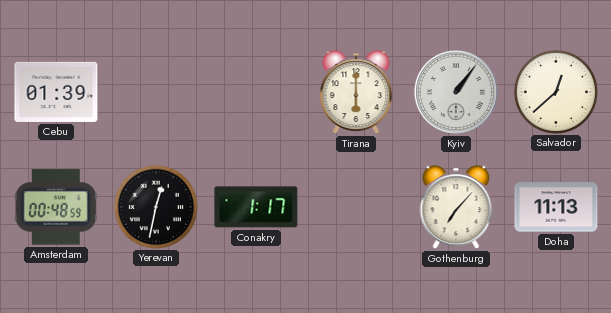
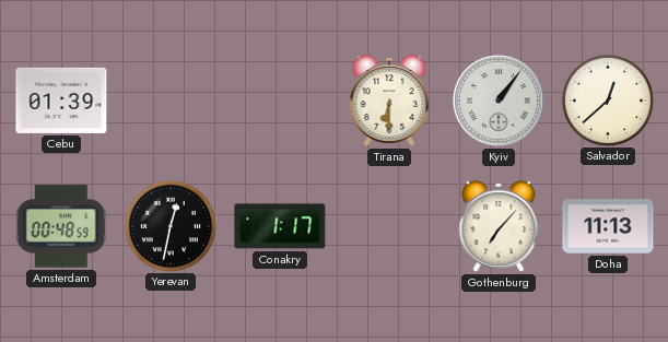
Tirana: 6:00 -> 6:30
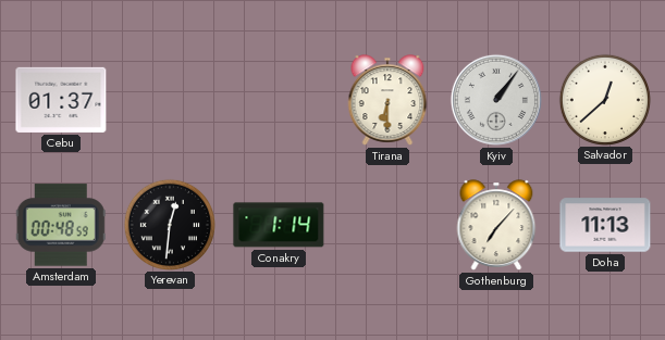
Cebu: 01:39 -> 01:37
Yerevan: 12:32 -> 12:31
Conakry: 1:17 -> 1:14
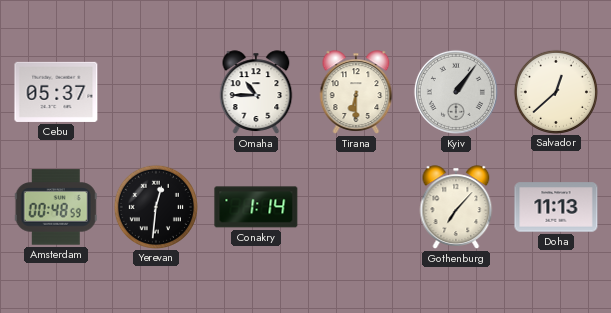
Cebu: 01:37 -> 05:37
Omaha: none -> 10:45
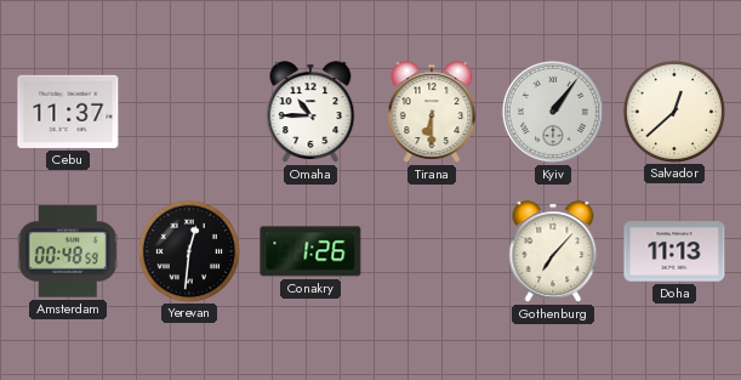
Cebu: 05:37 -> 11:37
Conakry: 1:14 -> 1:26
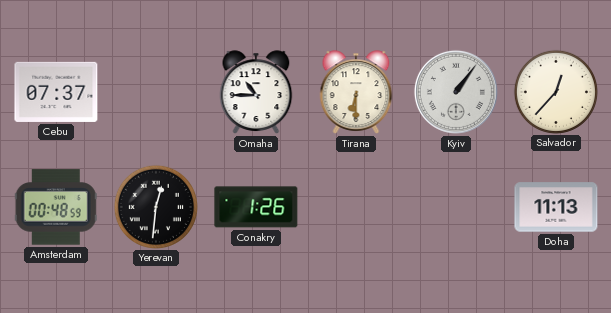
Cebu: 11:37 -> 07:37
Salvador: 12:38 -> 12:37
Gothenburg: 7:07 -> none
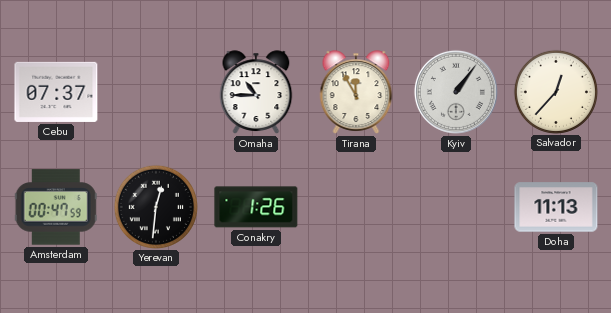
Tirana: 6:30 -> 11:55
Amsterdam: 00:48 -> 00:47
